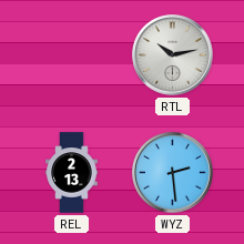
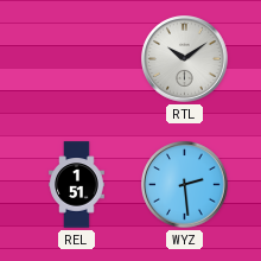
RTL: 10:13 -> 10:09
REL: 2:13 -> 1:51
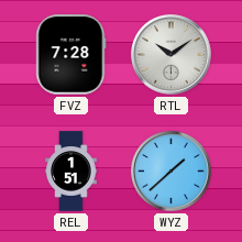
FVZ: none -> 7:28
WYZ: 2:29 -> 1:38
